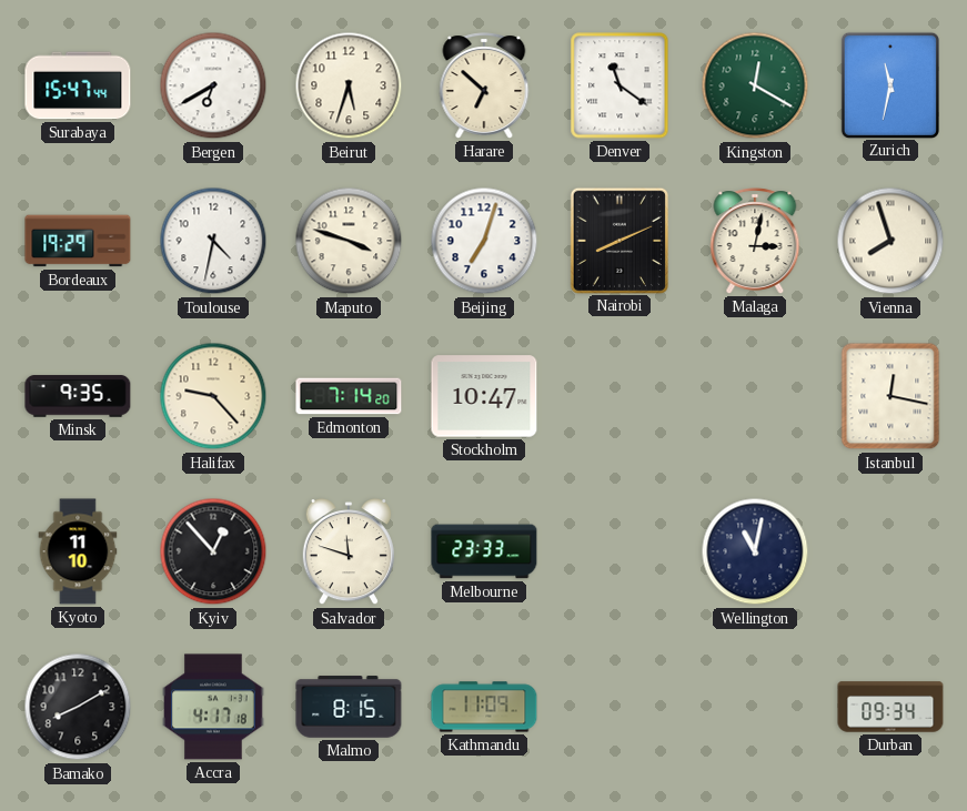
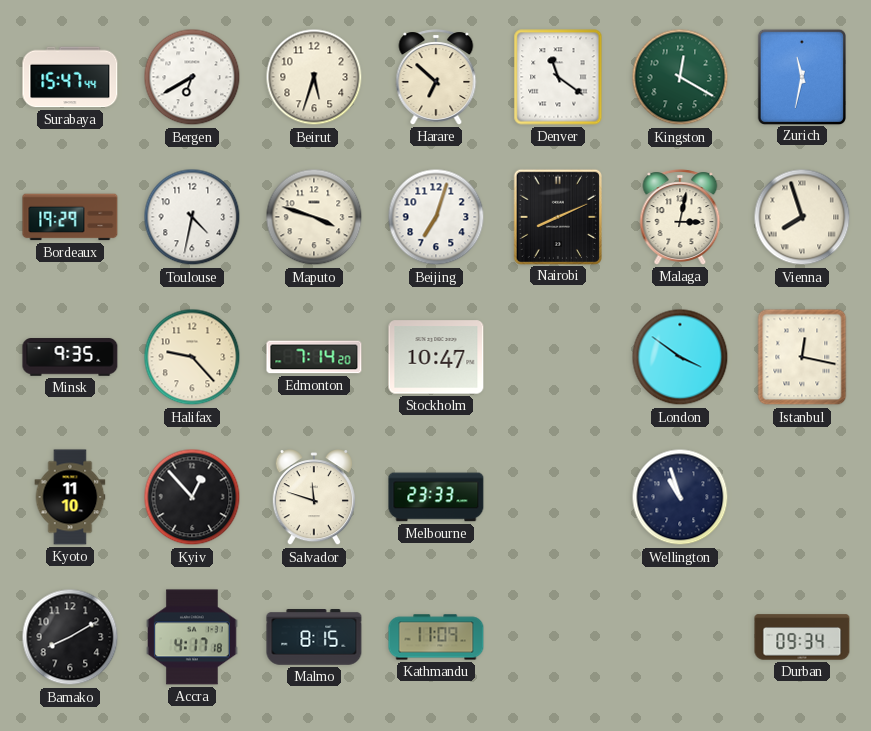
London: none -> 3:51
Wellington: 11:02 -> 10:57
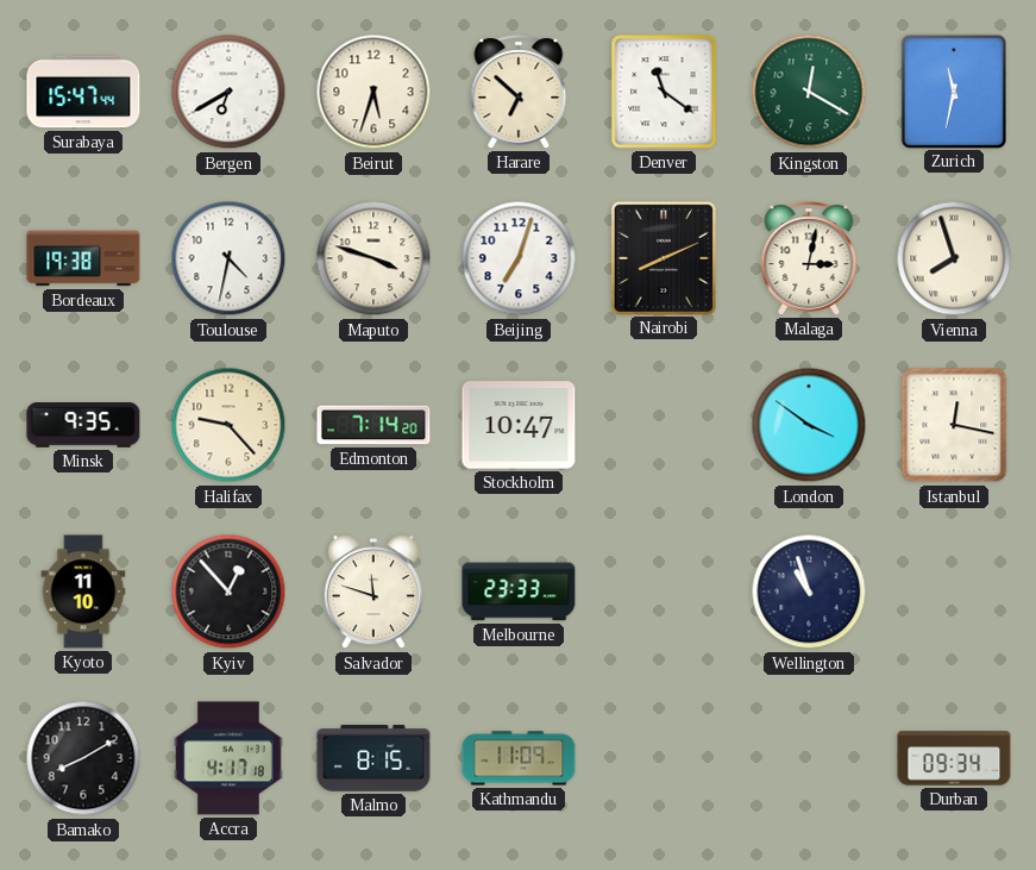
Bordeaux: 19:29 -> 19:38
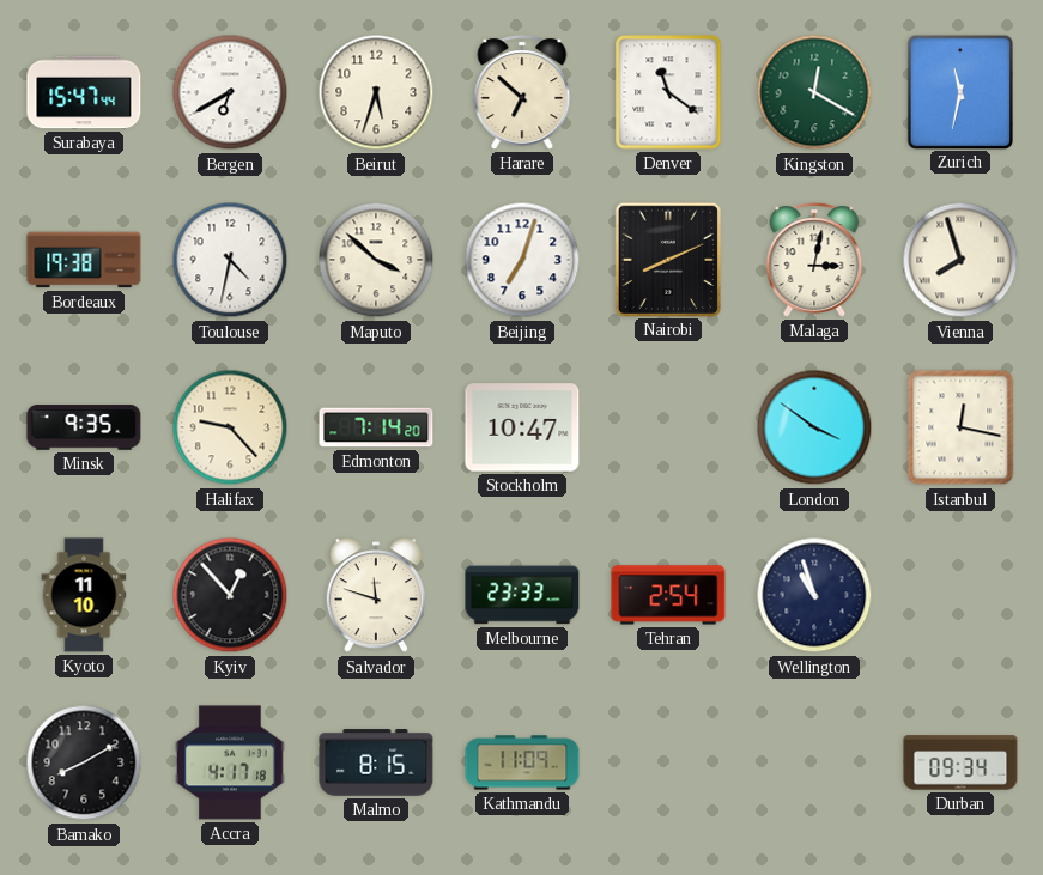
Maputo: 3:48 -> 3:52
Tehran: none -> 2:54
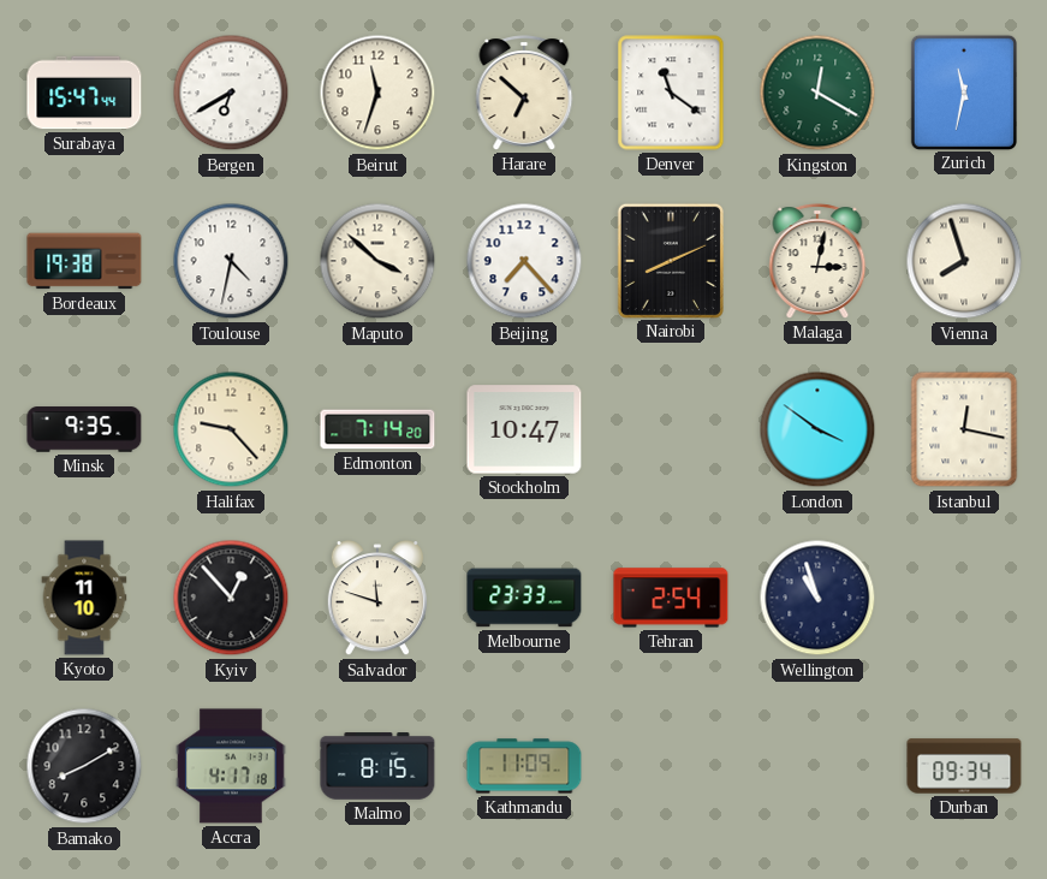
Beirut: 5:33 -> 11:33
Beijing: 7:03 -> 7:23
